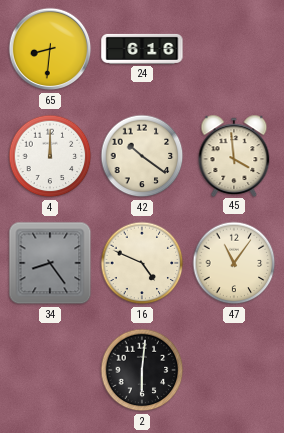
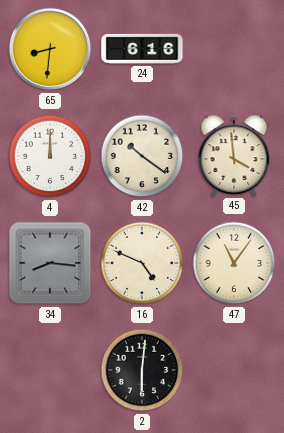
34: 8:24 -> 8:16
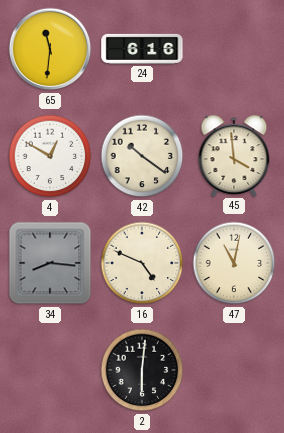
65: 8:31 -> 11:31
4: 12:00 -> 12:50
47: 11:06 -> 11:02
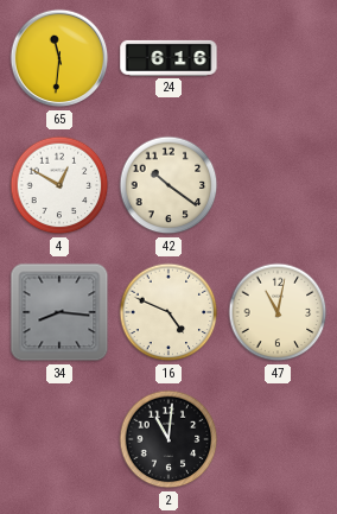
45: 3:59 -> none
2: 6:01 -> 11:01
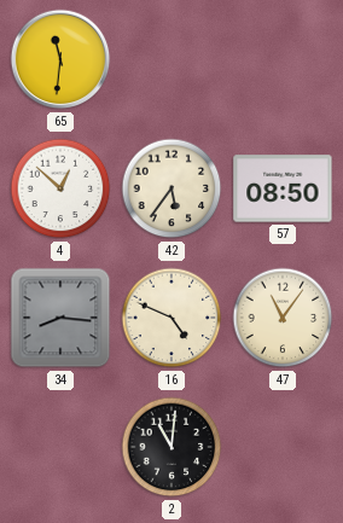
24: 6:16 -> none
4: 12:50 -> 12:52
42: 10:21 -> 5:36
57: none -> 08:50
47: 11:02 -> 11:06
